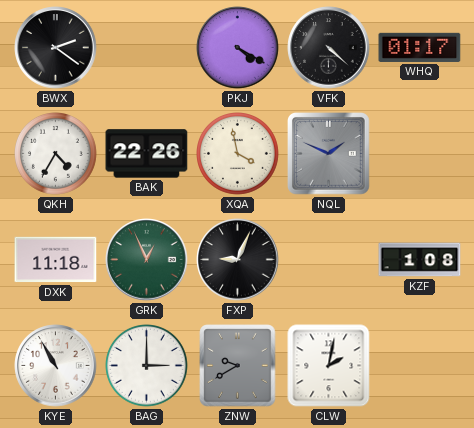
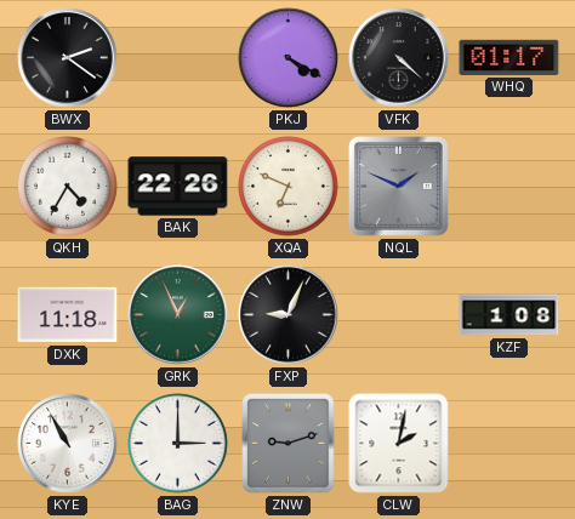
XQA: 3:58 -> 6:49
ZNW: 9:40 -> 9:12
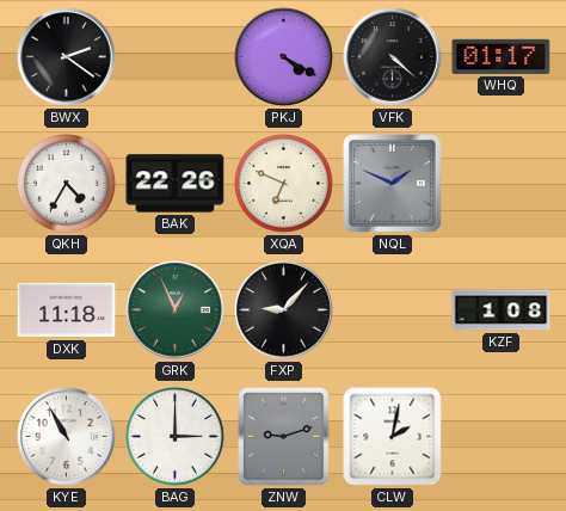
FXP: 9:04 -> 9:07
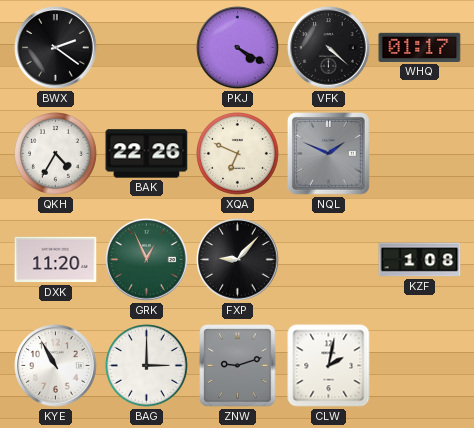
DXK: 11:18 -> 11:20
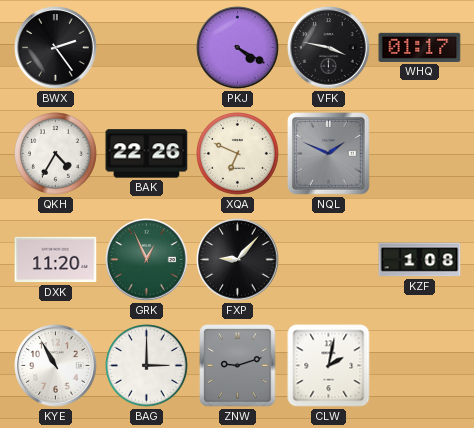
BWX: 2:21 -> 2:24
VFK: 4:22 -> 3:47
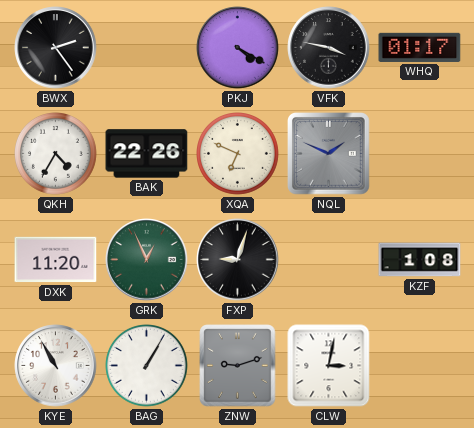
FXP: 9:07 -> 9:03
BAG: 3:00 -> 1:05
CLW: 2:02 -> 3:02
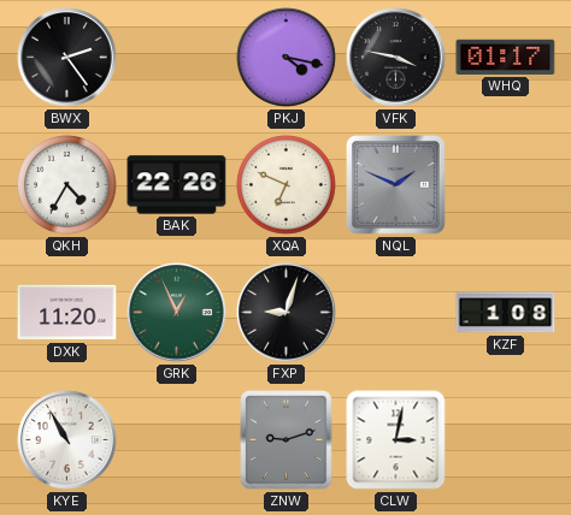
PKJ: 4:20 -> 4:17
BAG: 1:05 -> none
